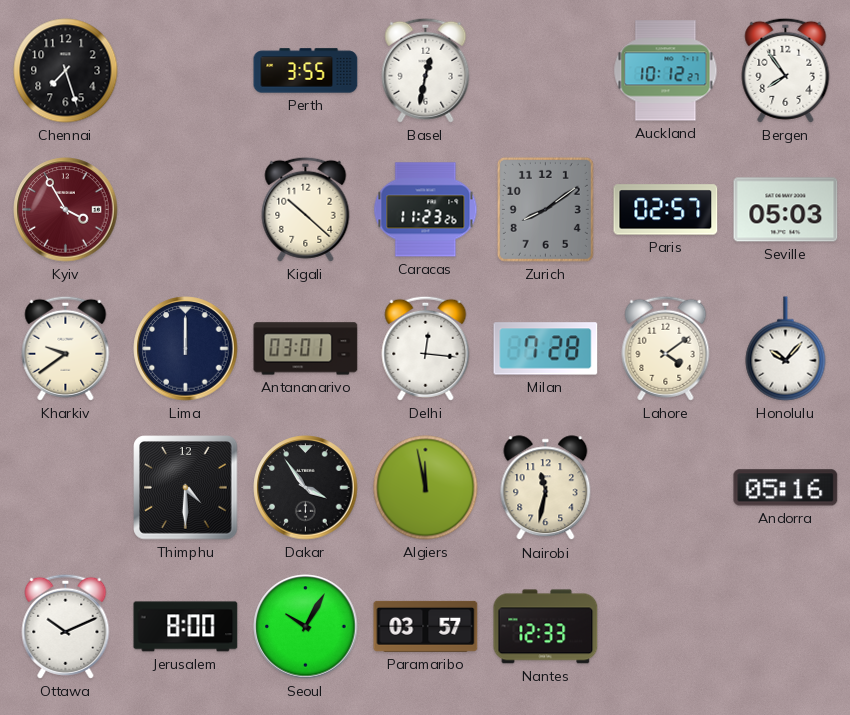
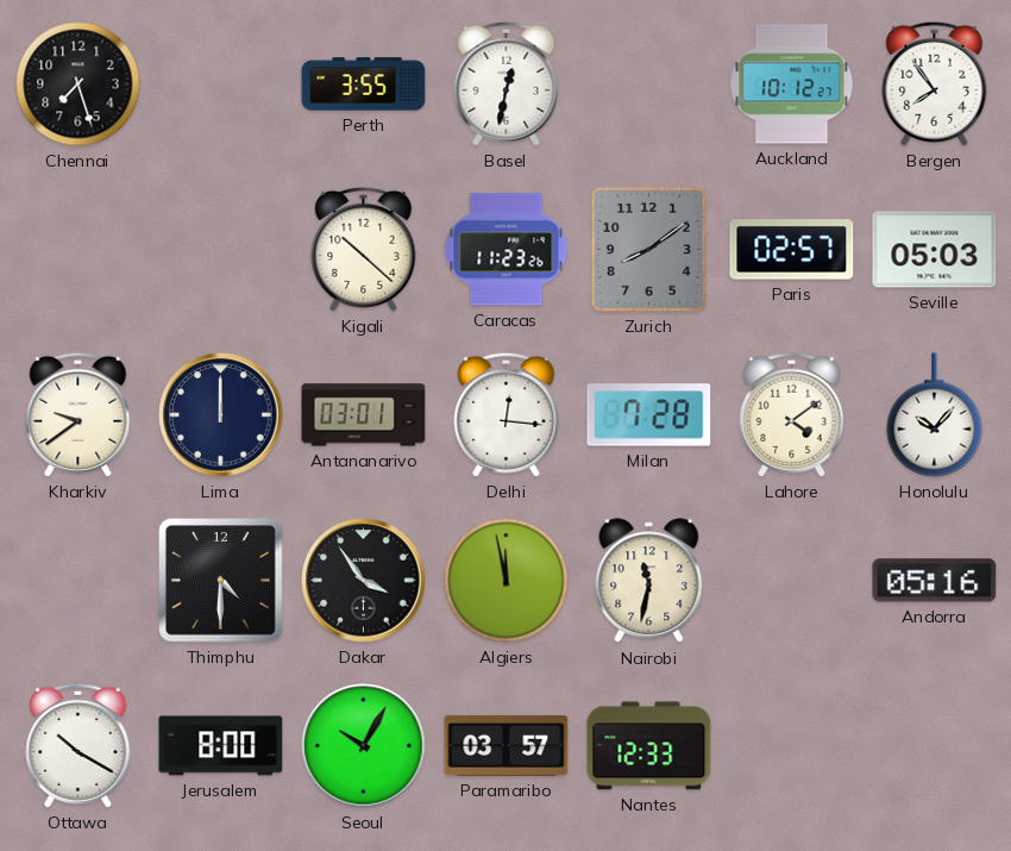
Kyiv: 3:55 -> none
Ottawa: 10:11 -> 10:20
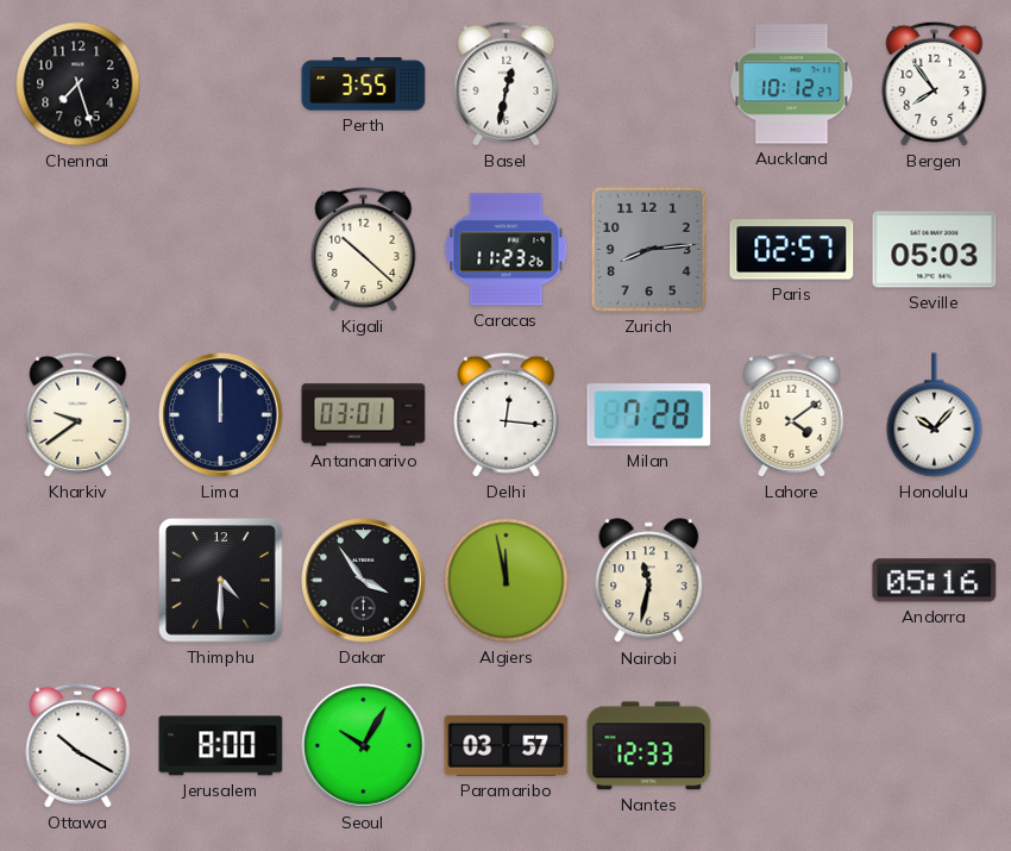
Zurich: 8:09 -> 8:14
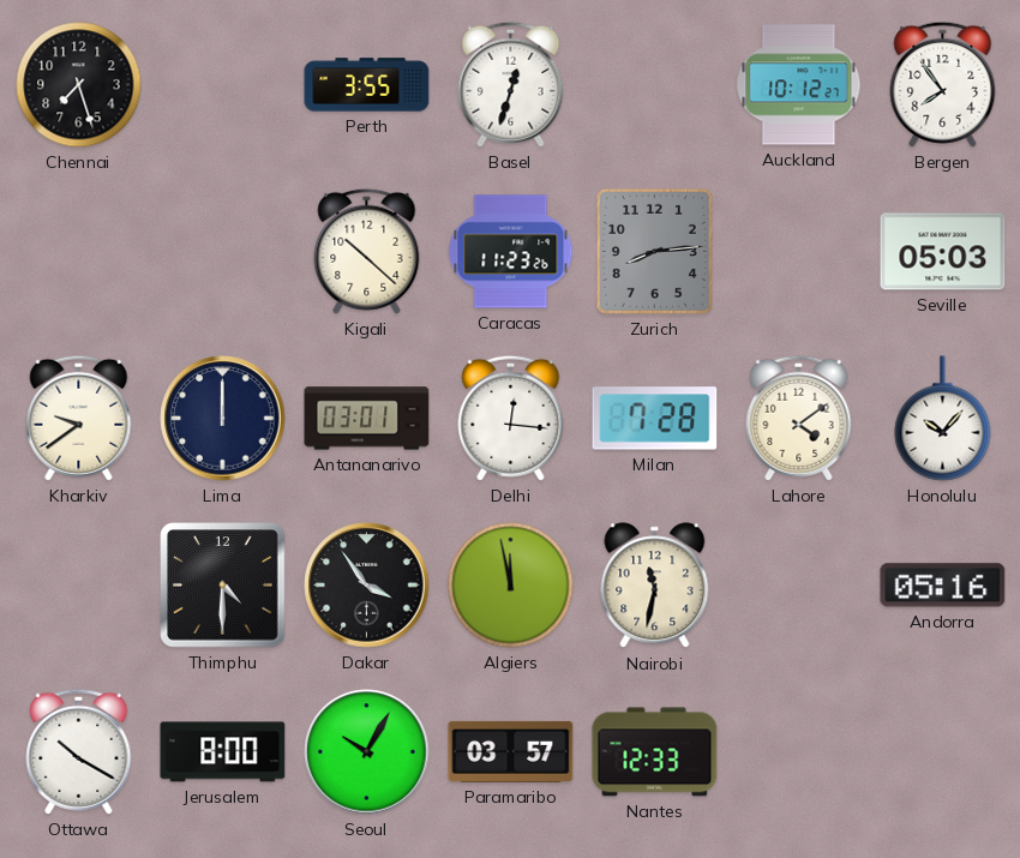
Basel: 12:32 -> 12:33
Paris: 02:57 -> none
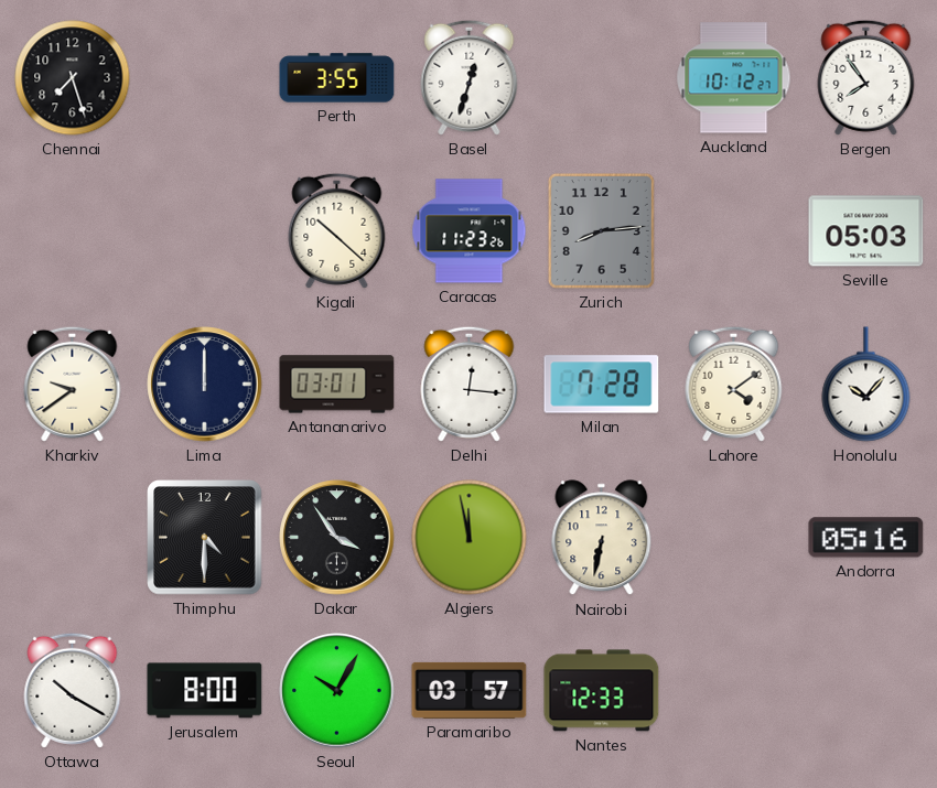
Nairobi: 11:32 -> 6:32
